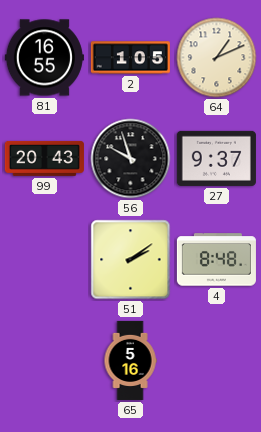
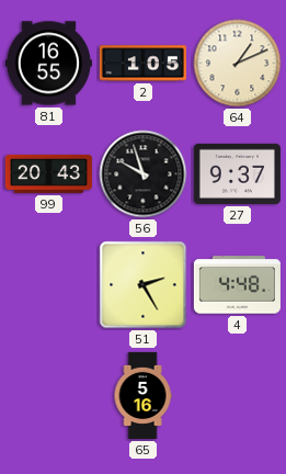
51: 2:09 -> 2:25
4: 8:48 -> 4:48
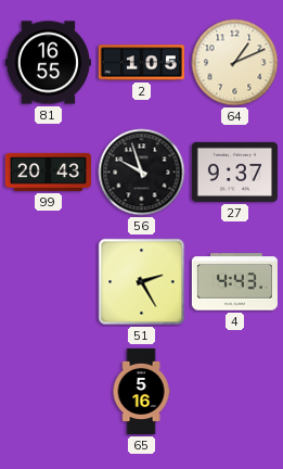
4: 4:48 -> 4:43
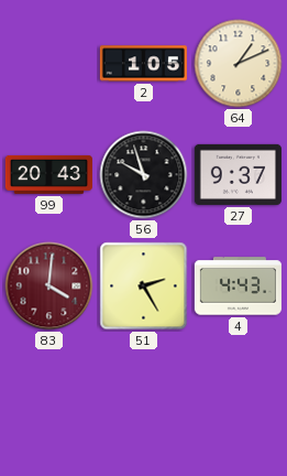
81: 16:55 -> none
83: none -> 4:01
65: 5:16 -> none
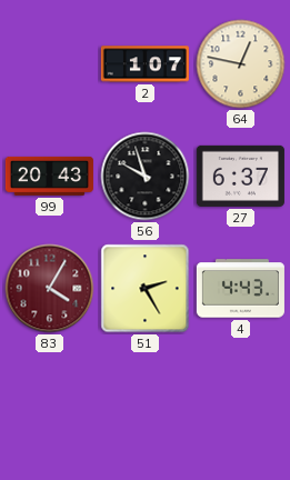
2: 1:05 -> 1:07
64: 1:11 -> 12:47
27: 9:37 -> 6:37
83: 4:01 -> 4:05
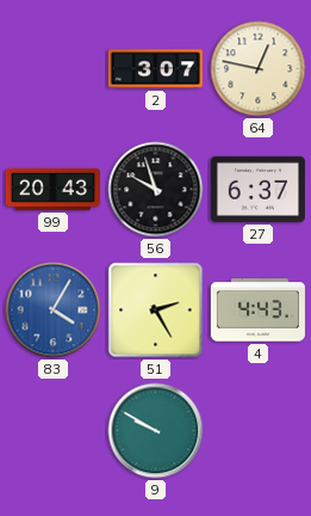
2: 1:07 -> 3:07
83 dial: burgundy -> blue
9: none -> 9:50
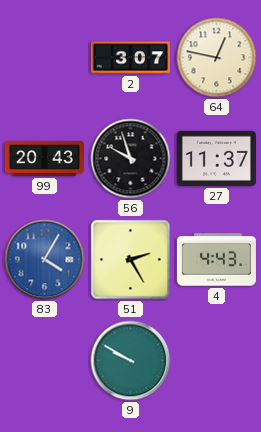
27: 6:37 -> 11:37
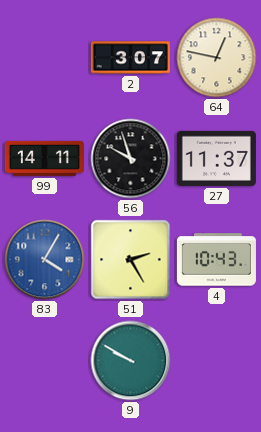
99: 20:43 -> 14:11
4: 4:43 -> 10:43
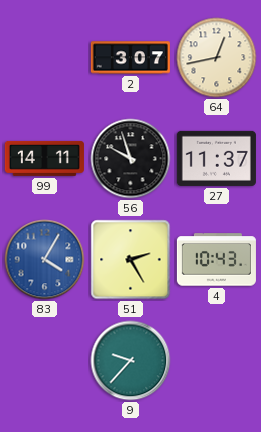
64: 12:47 -> 12:43
9: 9:50 -> 9:37
